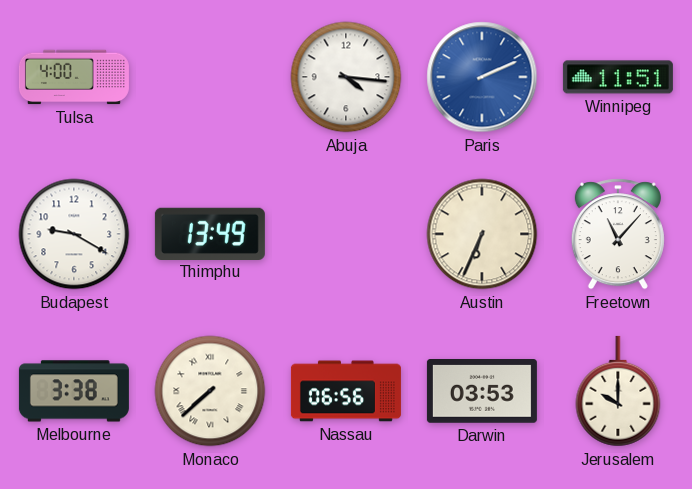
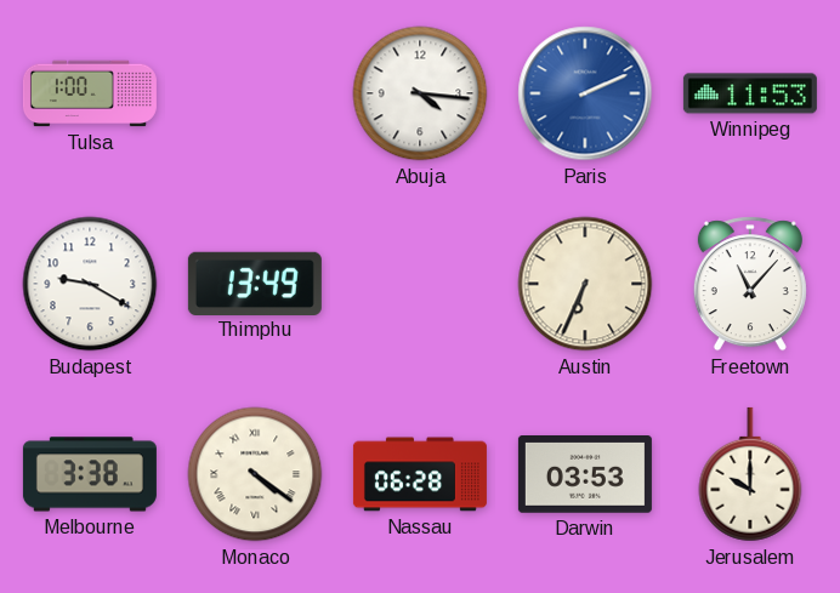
Tulsa: 4:00 -> 1:00
Winnipeg: 11:51 -> 11:53
Monaco: 7:38 -> 4:21
Nassau: 06:56 -> 06:28
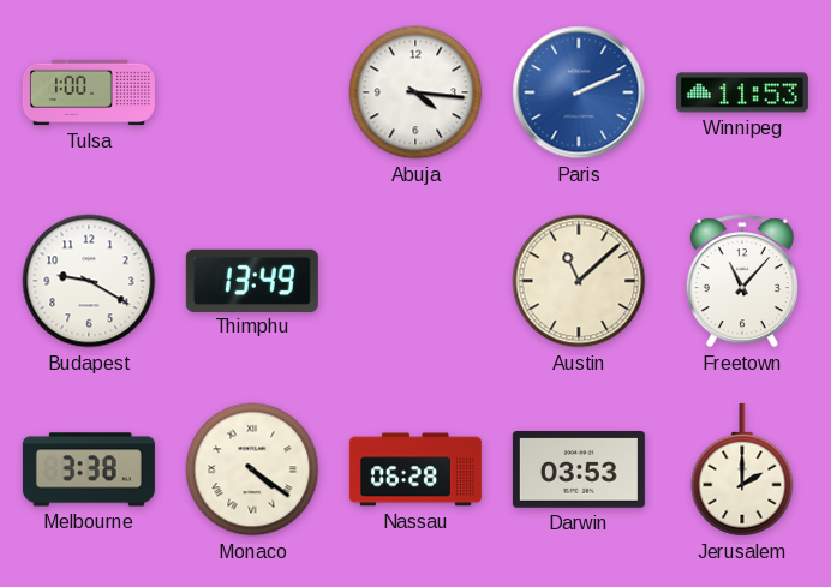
Austin: 6:34 -> 11:08
Jerusalem: 10:00 -> 2:00
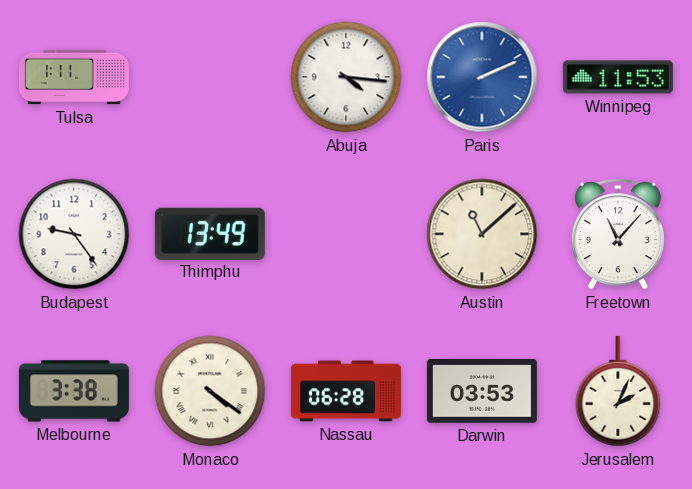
Tulsa: 1:00 -> 1:11
Budapest: 9:20 -> 9:24
Jerusalem: 2:00 -> 2:04
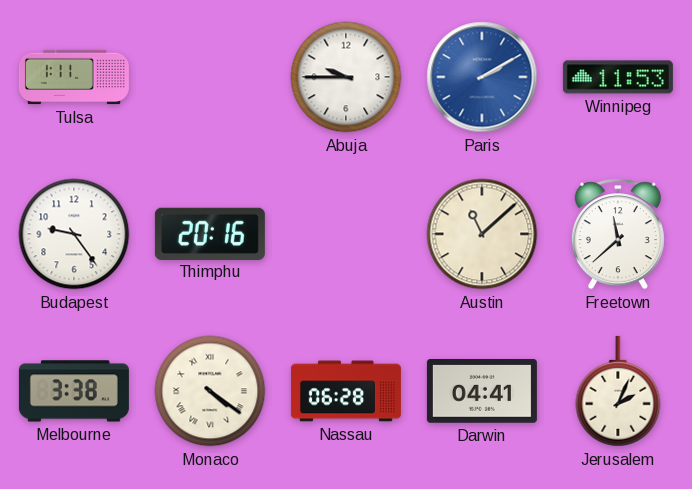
Abuja: 4:16 -> 9:45
Paris: 2:11 -> 2:10
Thimphu: 13:49 -> 20:16
Freetown: 11:07 -> 11:38
Darwin: 03:53 -> 04:41
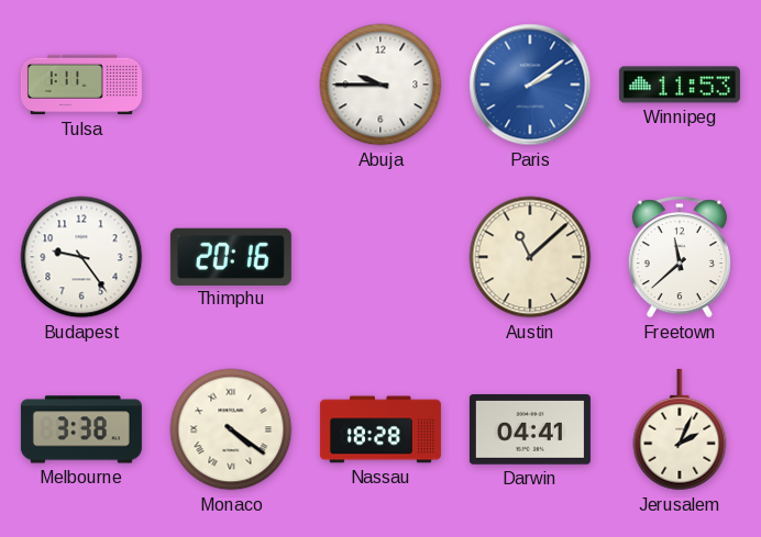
Paris: 2:10 -> 2:09
Nassau: 06:28 -> 18:28
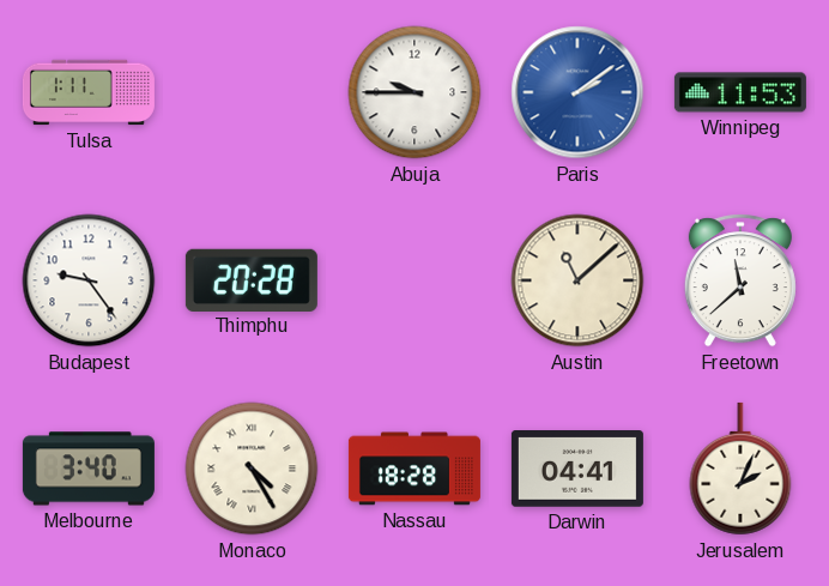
Thimphu: 20:16 -> 20:28
Melbourne: 3:38 -> 3:40
Monaco: 4:21 -> 4:25
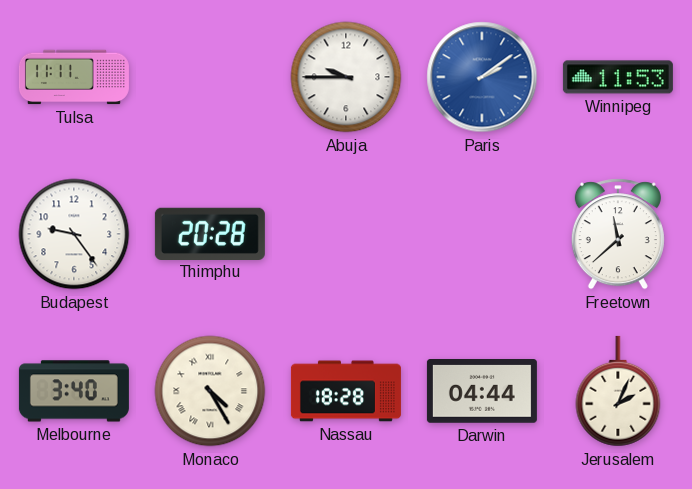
Tulsa: 1:11 -> 11:11
Austin: 11:08 -> none
Darwin: 04:41 -> 04:44
